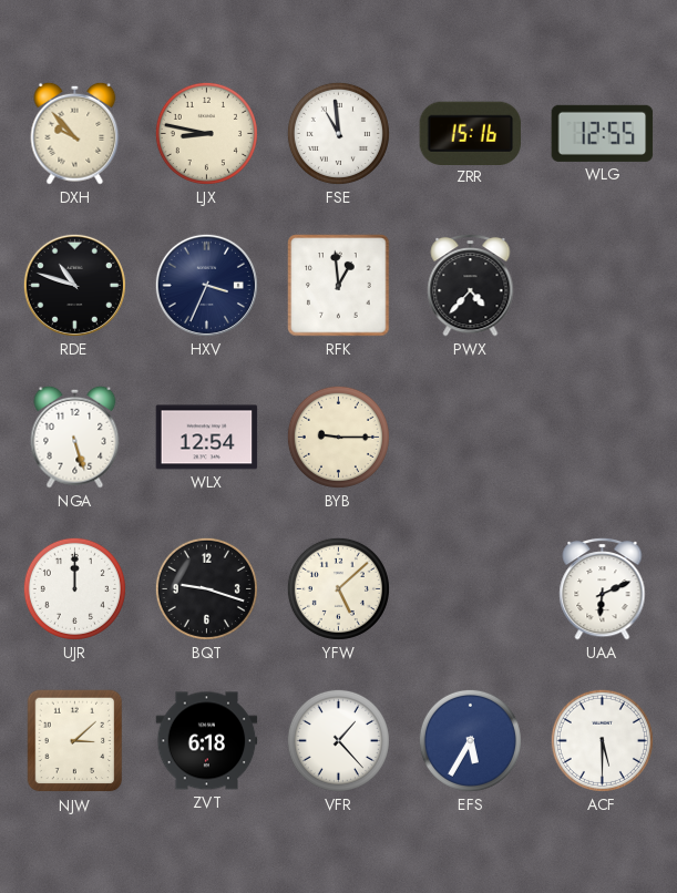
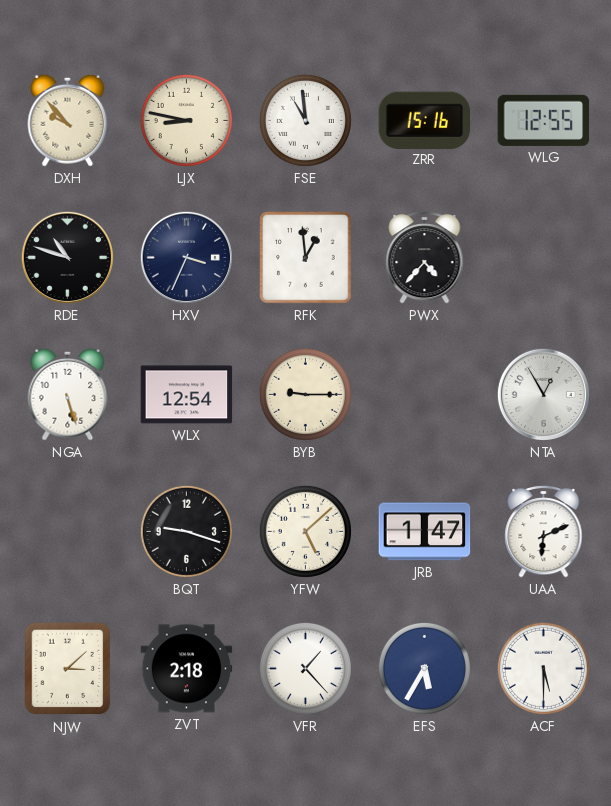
NTA: none -> 12:55
UJR: 12:00 -> none
JRB: none -> 1:47
ZVT: 6:18 -> 2:18
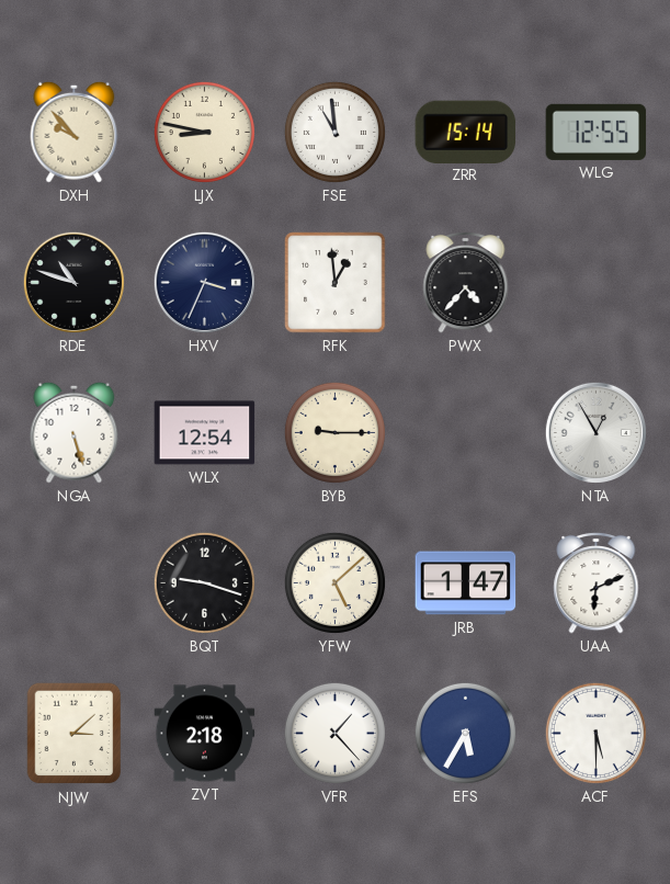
ZRR: 15:16 -> 15:14
